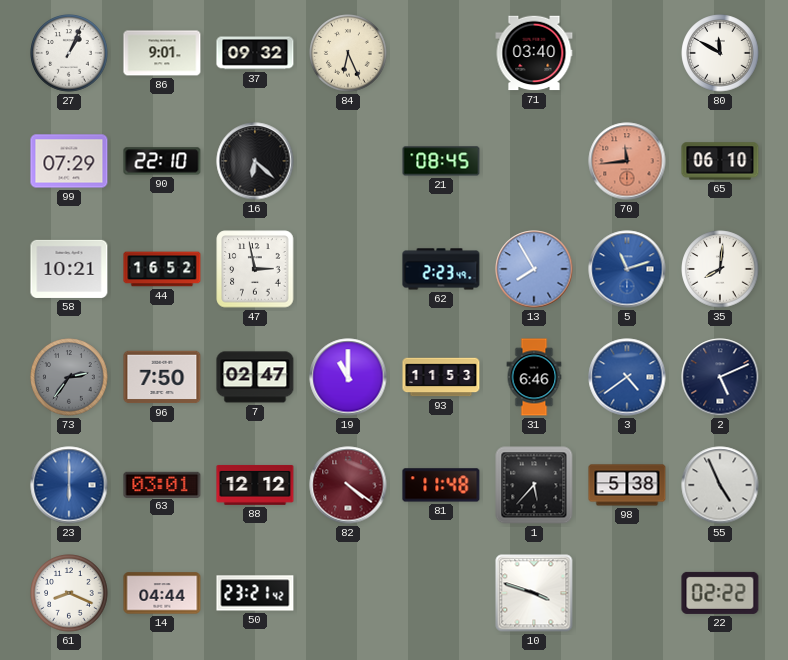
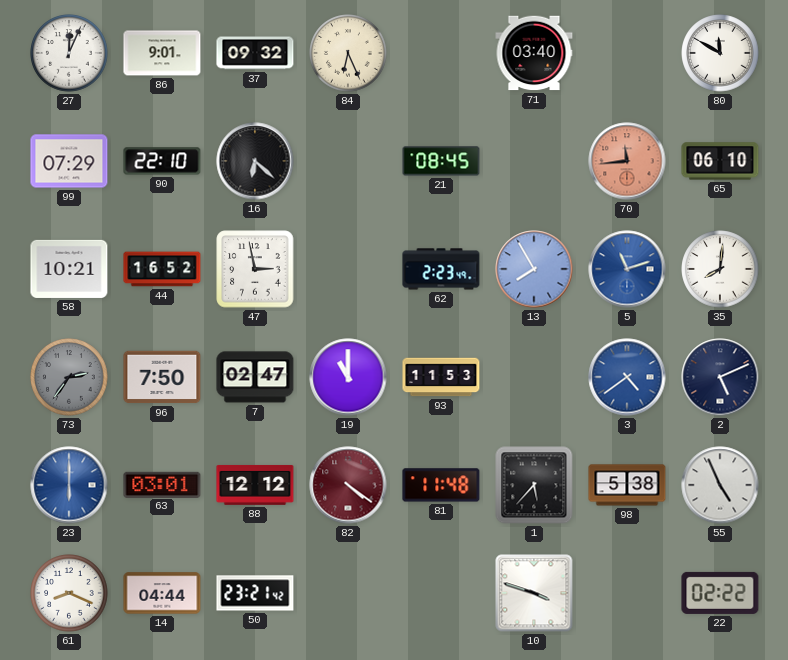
27: 1:04 -> 12:04
31: 6:46 -> none
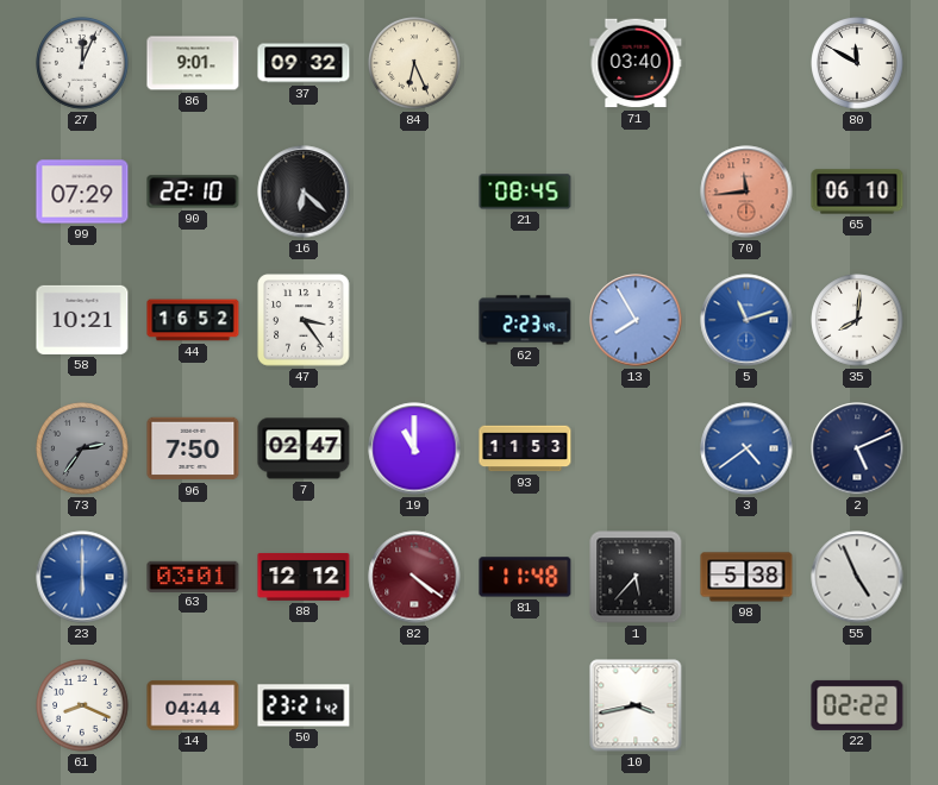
47: 2:58 -> 3:24
10: 3:48 -> 3:43
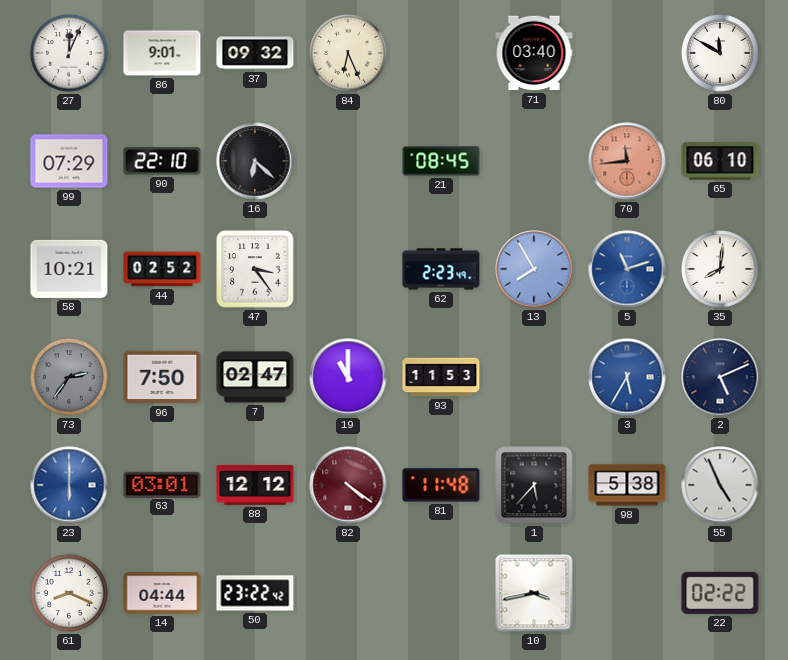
44: 16:52 -> 02:52
3: 4:39 -> 5:35
50: 23:21 -> 23:22
